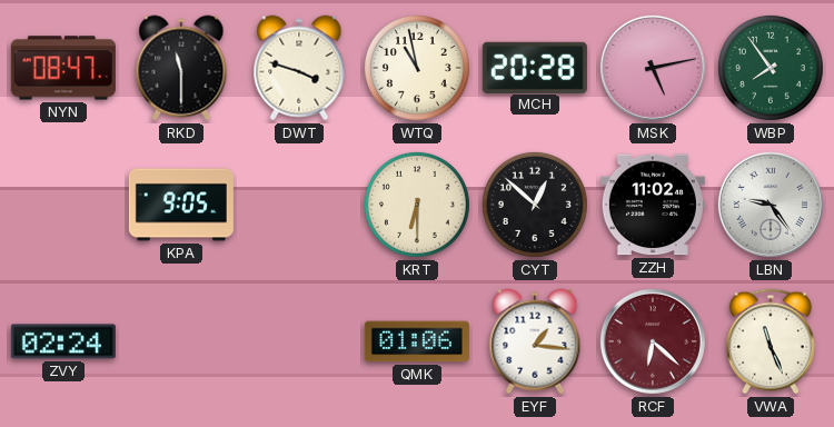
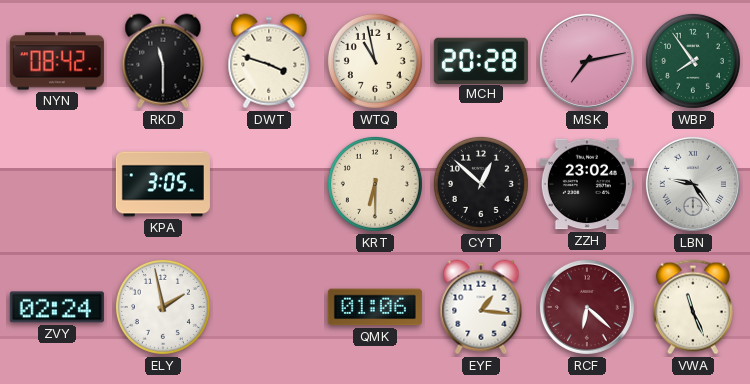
NYN: 08:47 -> 08:42
MSK: 5:13 -> 7:13
KPA: 9:05 -> 3:05
ZZH: 11:02 -> 23:02
ELY: none -> 1:58
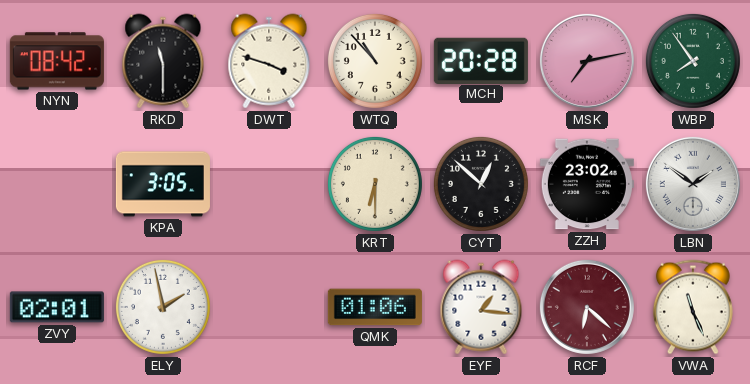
WTQ: 10:58 -> 10:53
LBN: 9:24 -> 1:51
ZVY: 02:24 -> 02:01
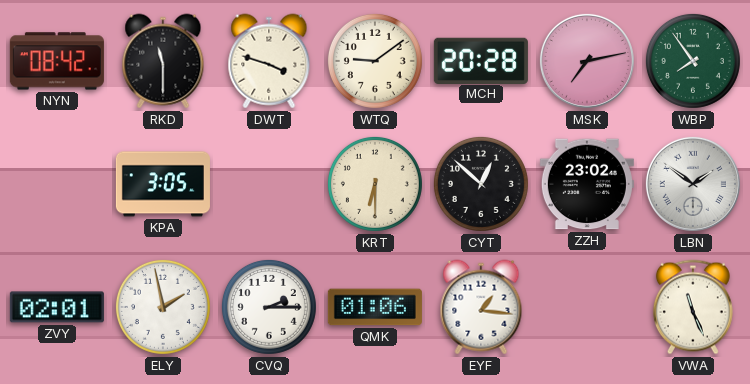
WTQ: 10:53 -> 9:09
CVQ: none -> 2:15
RCF: 6:22 -> none
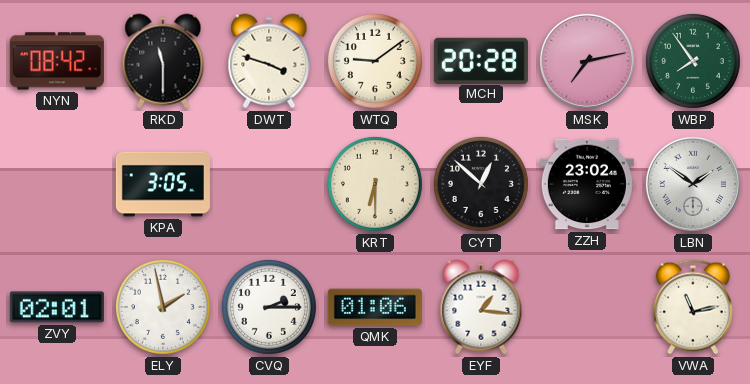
VWA: 11:26 -> 11:13
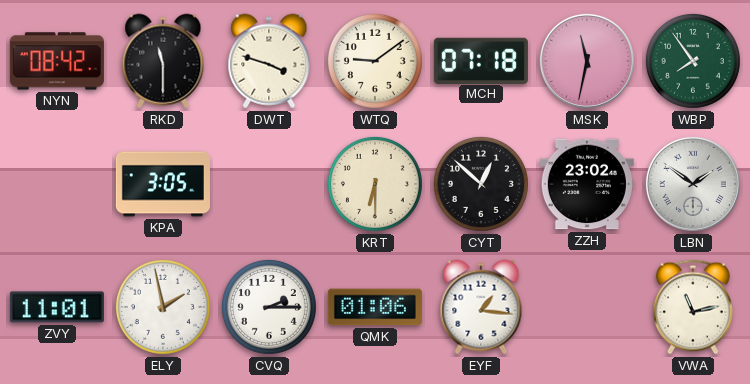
MCH: 20:28 -> 07:18
MSK: 7:13 -> 11:32
ZVY: 02:01 -> 11:01
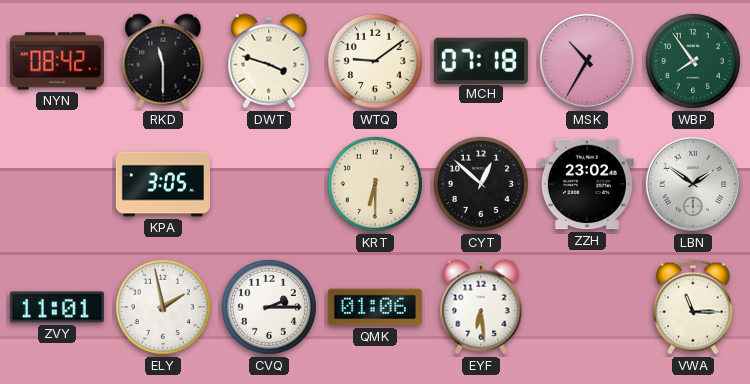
MSK: 11:32 -> 10:35
EYF: 1:16 -> 6:29
VWA: 11:13 -> 11:15
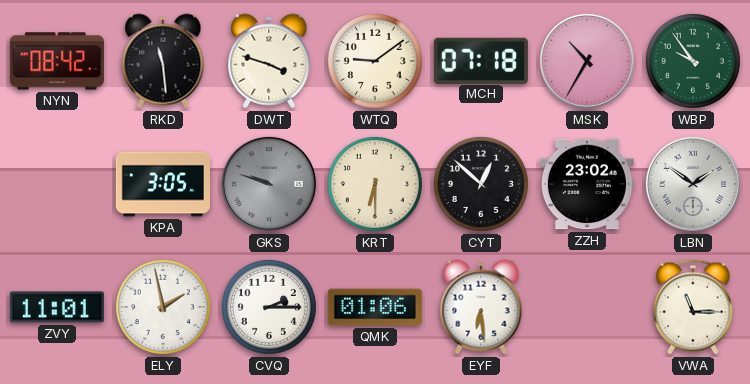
RKD: 11:30 -> 11:29
WBP: 7:54 -> 9:54
GKS: none -> 9:48
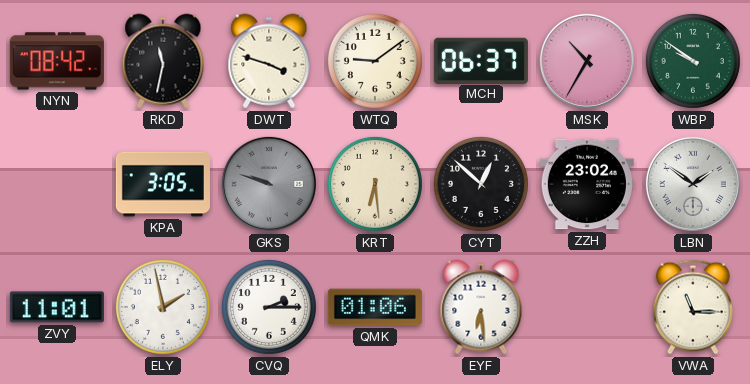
RKD: 11:29 -> 11:32
MCH: 07:18 -> 06:37
WBP: 9:54 -> 9:51
KRT: 6:30 -> 6:29
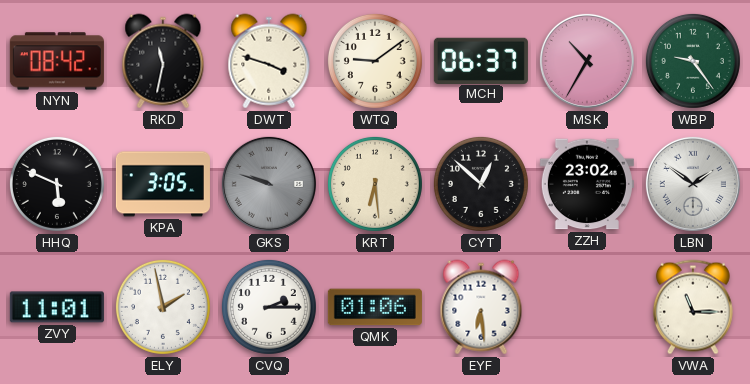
WBP: 9:51 -> 9:24
HHQ: none -> 5:49
